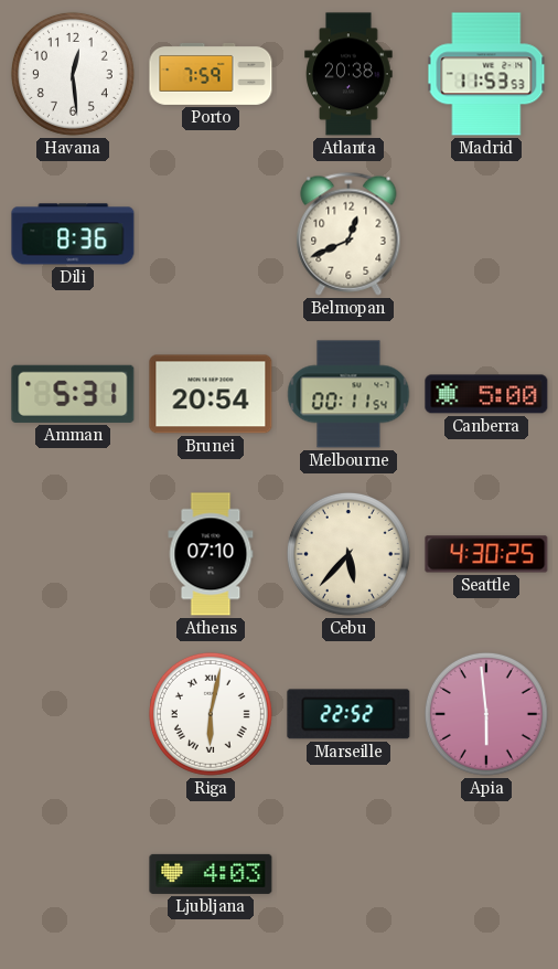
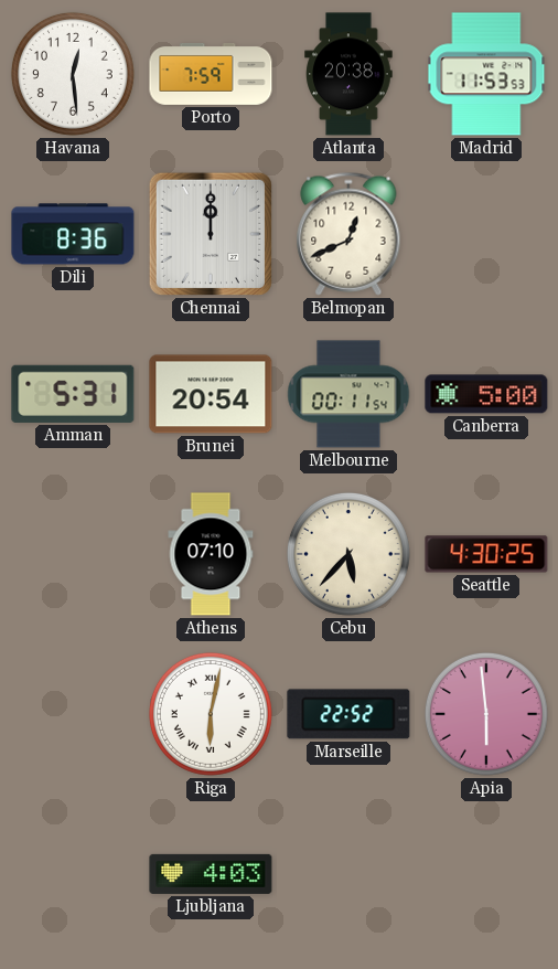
Chennai: none -> 12:00
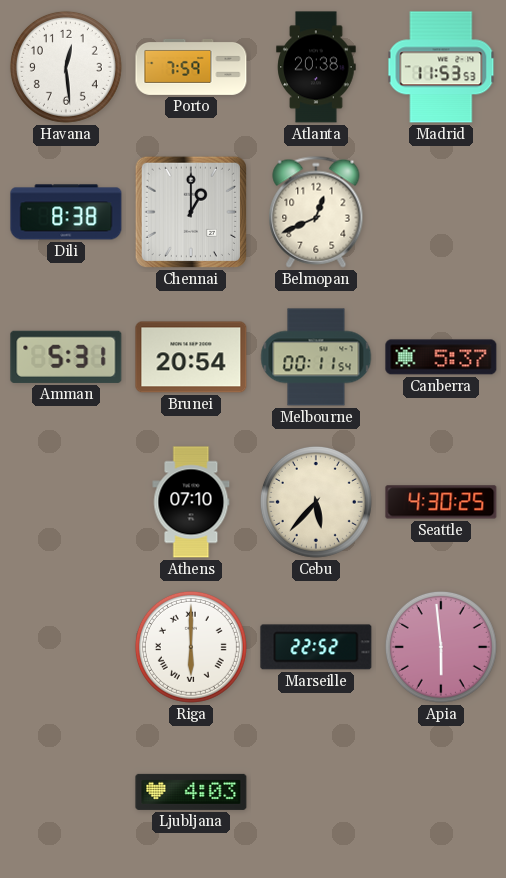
Dili: 8:36 -> 8:38
Chennai: 12:00 -> 1:00
Canberra: 5:00 -> 5:37
Riga: 6:02 -> 6:00
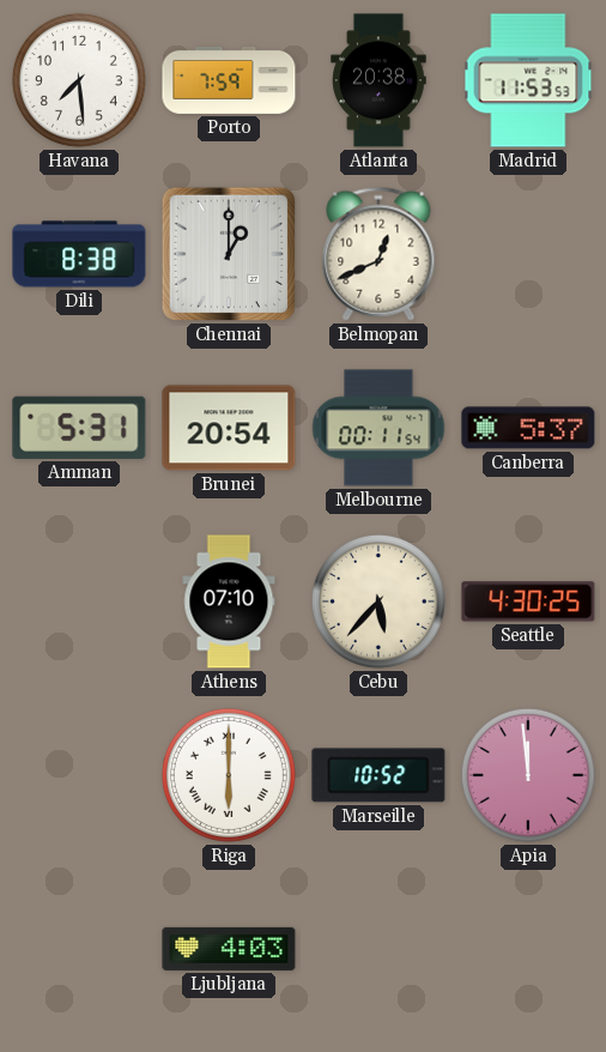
Havana: 12:29 -> 7:29
Marseille: 22:52 -> 10:52
Apia: 5:59 -> 11:59
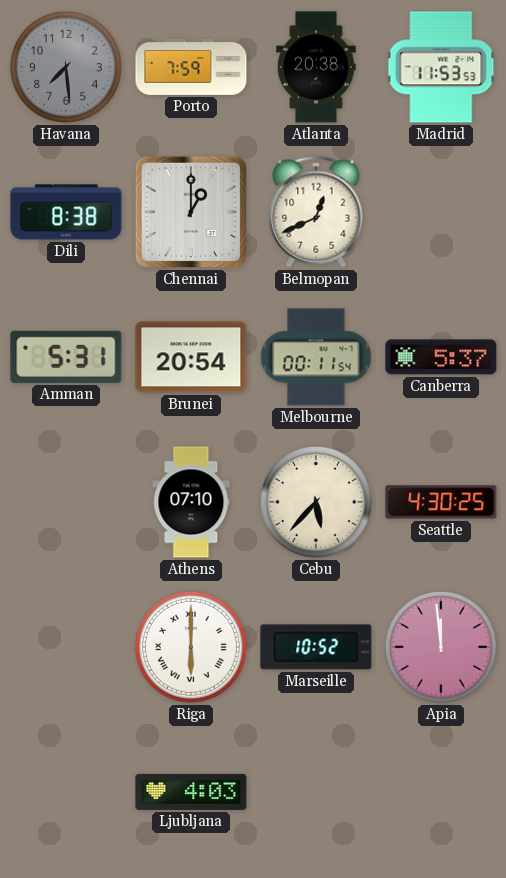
Havana dial: white -> grey
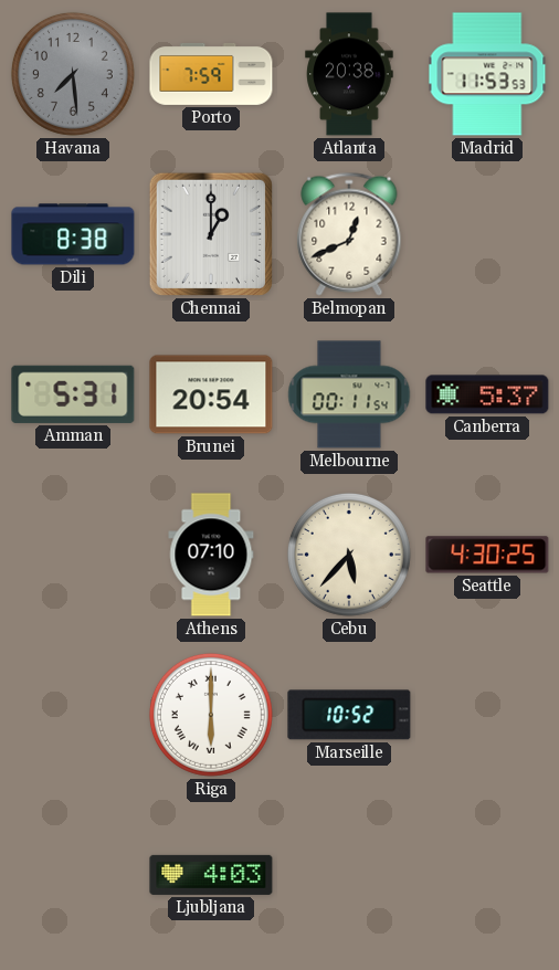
Apia: 11:59 -> none
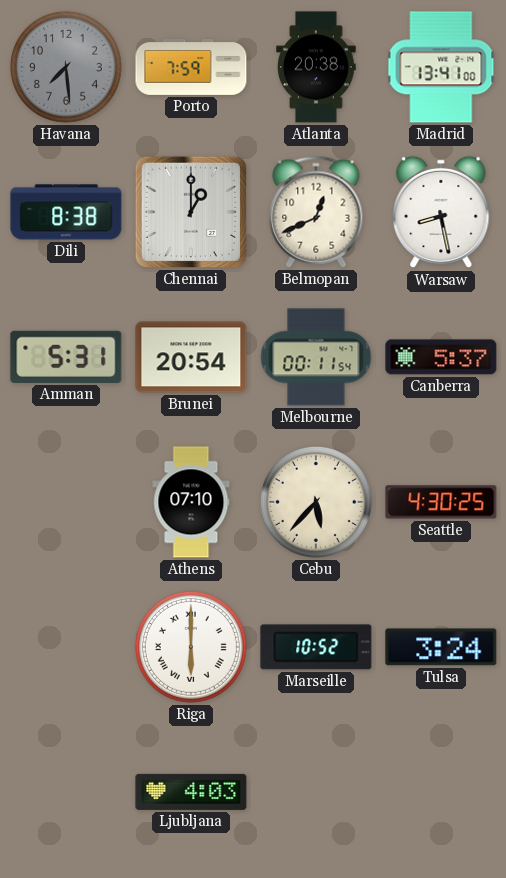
Madrid: 11:53 -> 13:41
Warsaw: none -> 8:28
Tulsa: none -> 3:24
